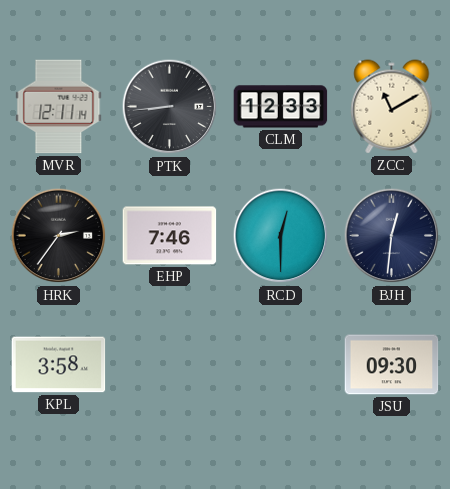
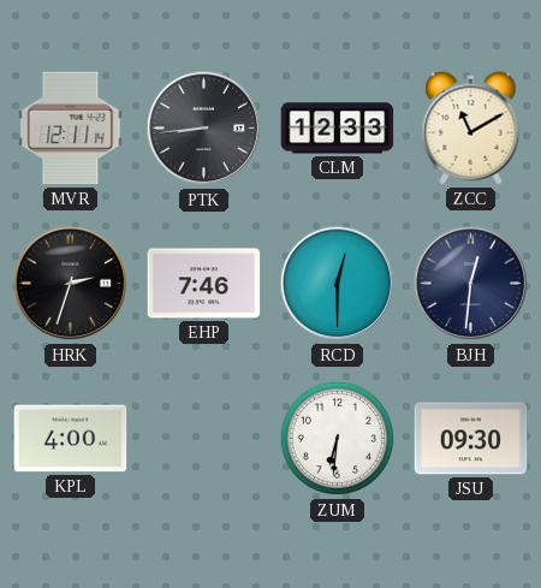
HRK: 2:36 -> 2:33
KPL: 3:58 -> 4:00
ZUM: none -> 6:31
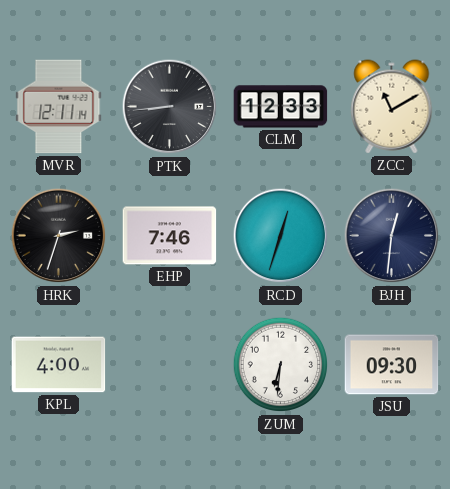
RCD: 12:30 -> 12:33
